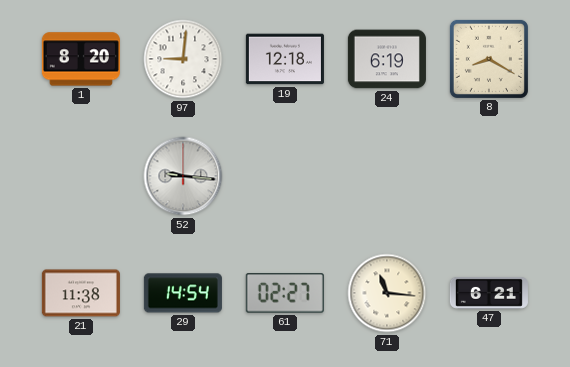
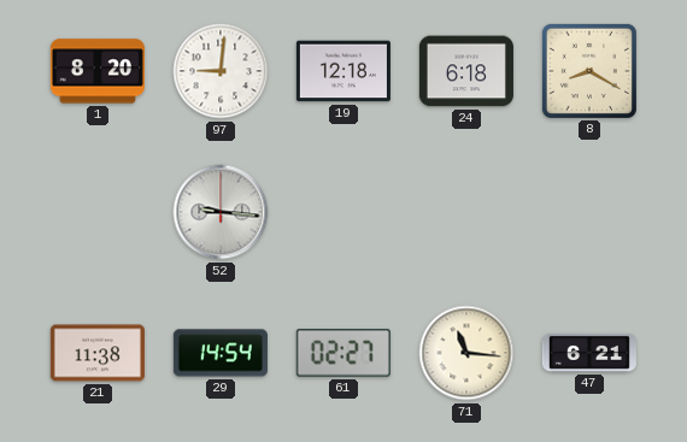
24: 6:19 -> 6:18
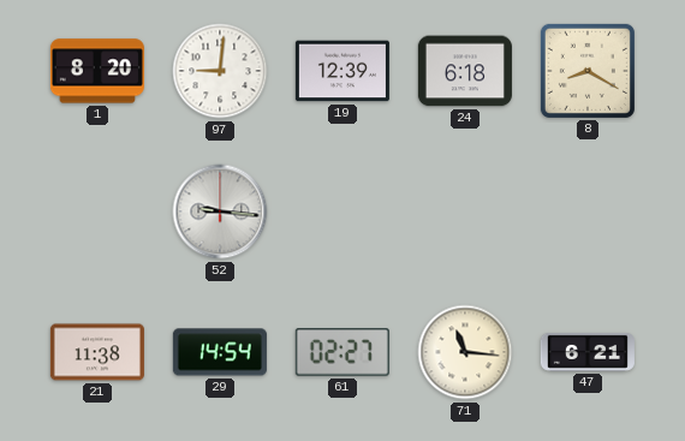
19: 12:18 -> 12:39
